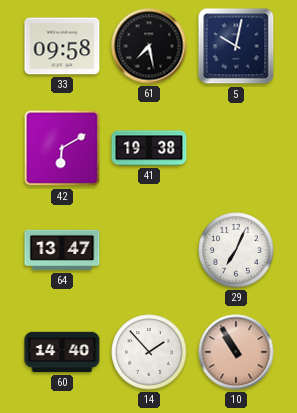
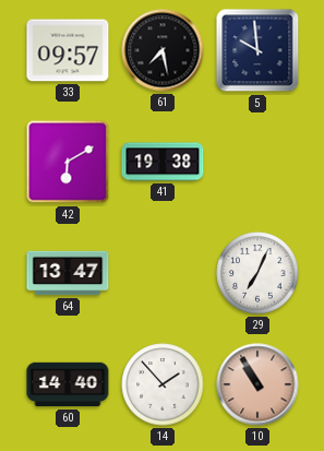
33: 09:58 -> 09:57
5: 10:02 -> 9:59
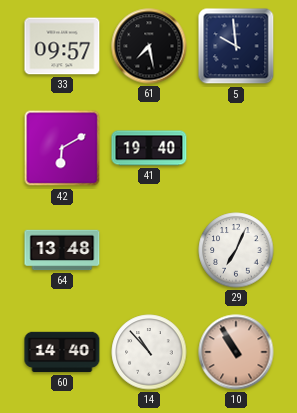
41: 19:38 -> 19:40
64: 13:47 -> 13:48
14: 1:53 -> 10:53
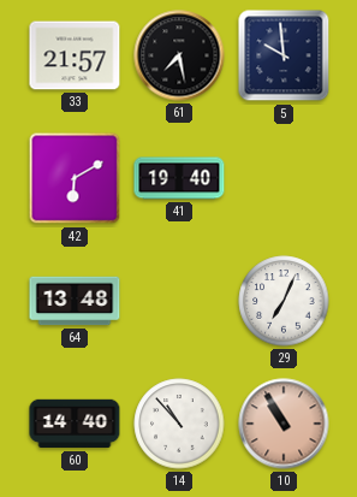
33: 09:57 -> 21:57
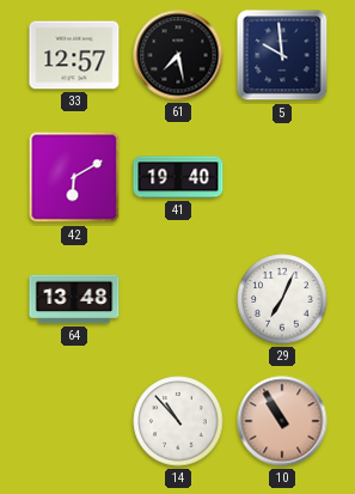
33: 21:57 -> 12:57
60: 14:40 -> none
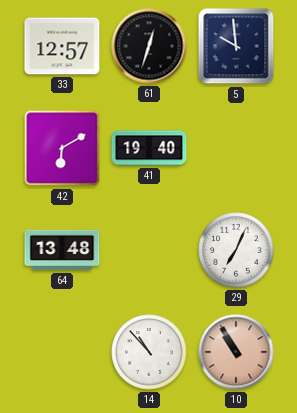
61: 7:28 -> 12:33
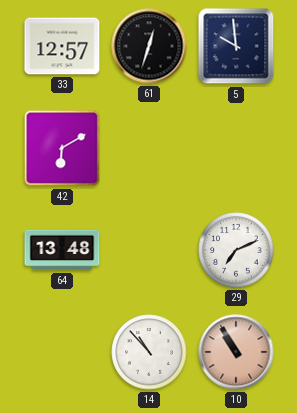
41: 19:40 -> none
29: 7:04 -> 7:11
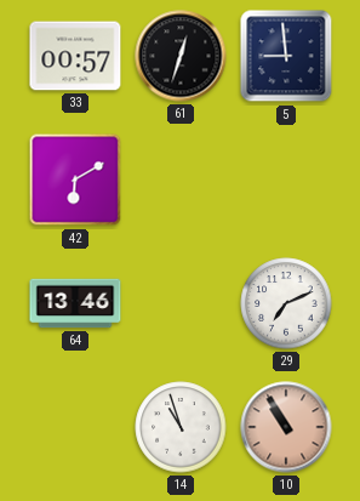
33: 12:57 -> 00:57
5: 9:59 -> 8:59
64: 13:48 -> 13:46
14: 10:53 -> 10:57
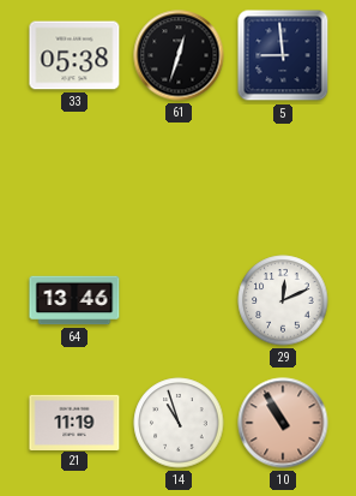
33: 00:57 -> 05:38
42: 6:10 -> none
29: 7:11 -> 12:11
21: none -> 11:19
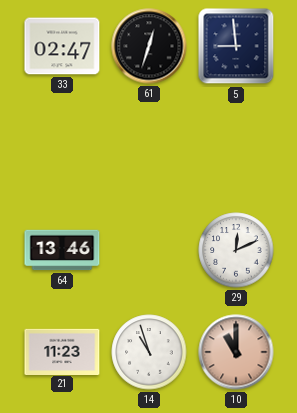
33: 05:38 -> 02:47
21: 11:19 -> 11:23
10: 10:55 -> 11:00
